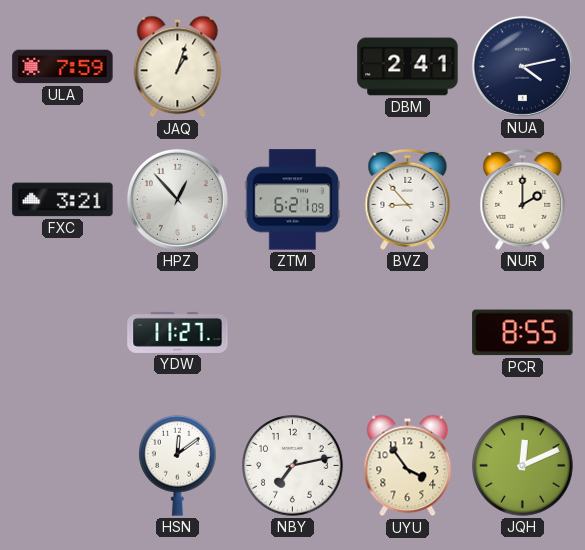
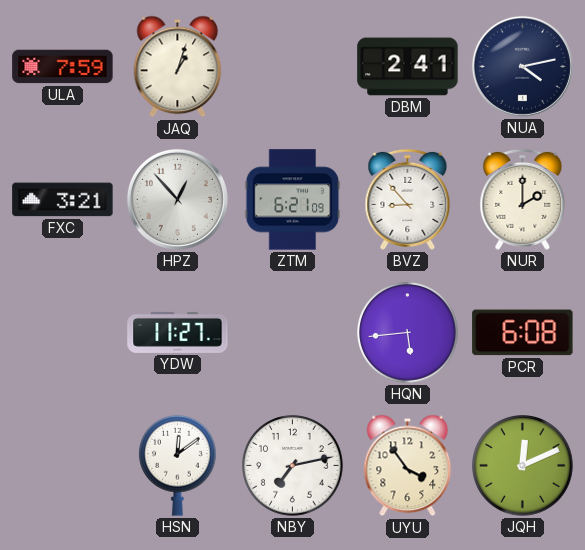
HQN: none -> 5:44
PCR: 8:55 -> 6:08
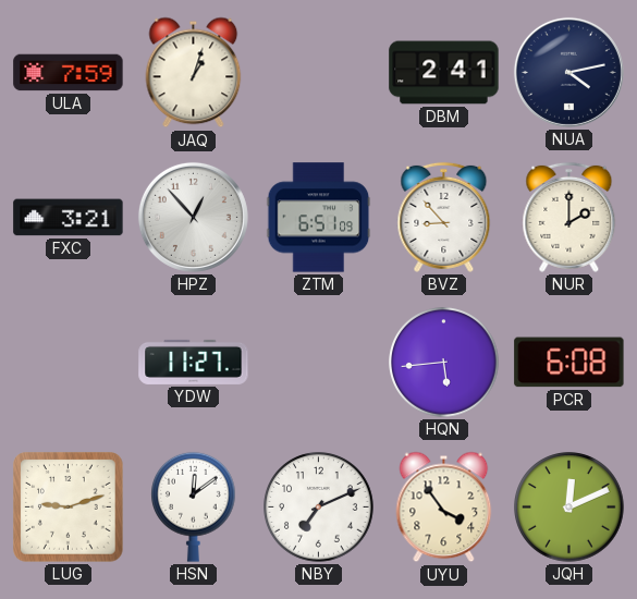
ZTM: 6:21 -> 6:51
LUG: none -> 9:12
NBY: 7:13 -> 7:11
